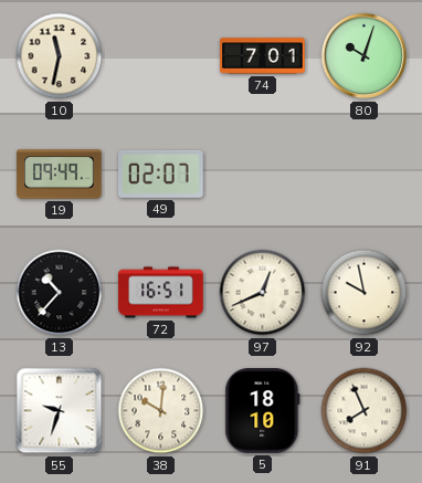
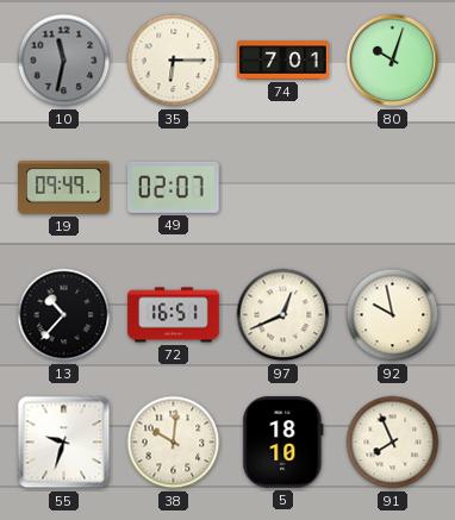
10 dial: cream -> grey
35: none -> 6:15
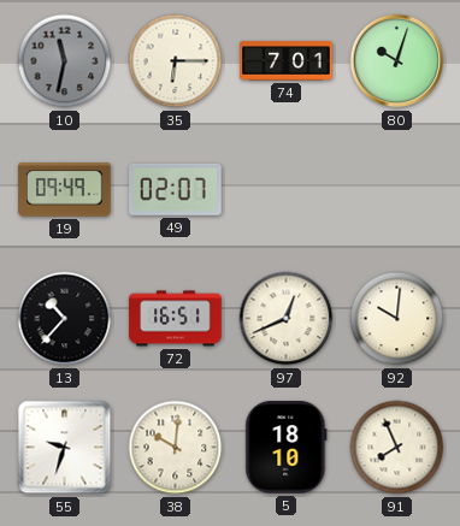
92: 9:58 -> 10:01
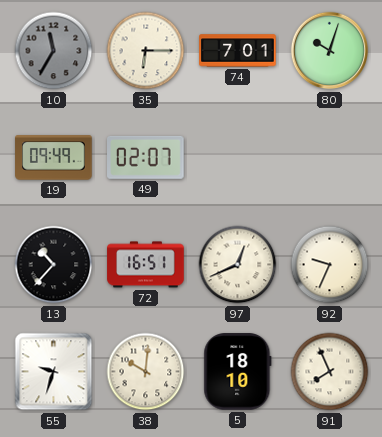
10: 11:32 -> 11:35
92: 10:01 -> 9:34
